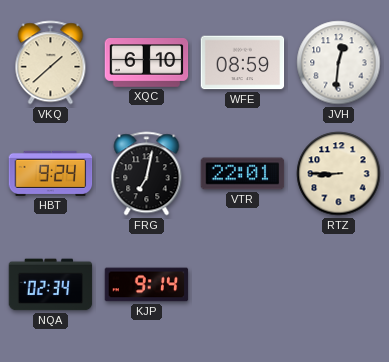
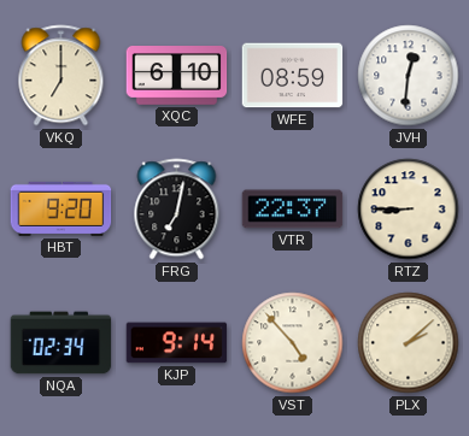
VKQ: 1:38 -> 7:00
HBT: 9:24 -> 9:20
VTR: 22:01 -> 22:37
VST: none -> 4:53
PLX: none -> 2:08
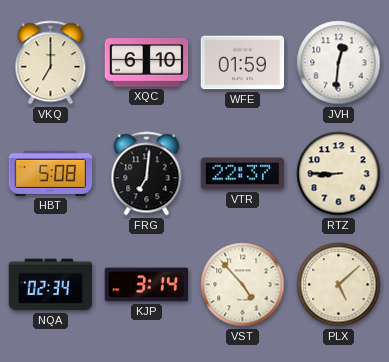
WFE: 08:59 -> 01:59
HBT: 9:20 -> 5:08
FRG: 7:02 -> 7:01
KJP: 9:14 -> 3:14
PLX: 2:08 -> 5:08
